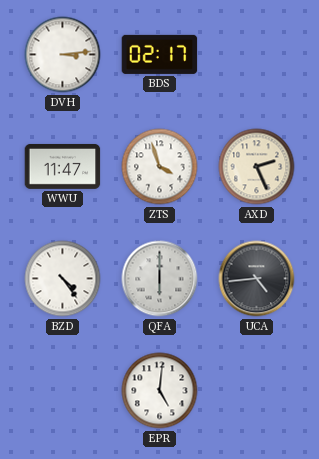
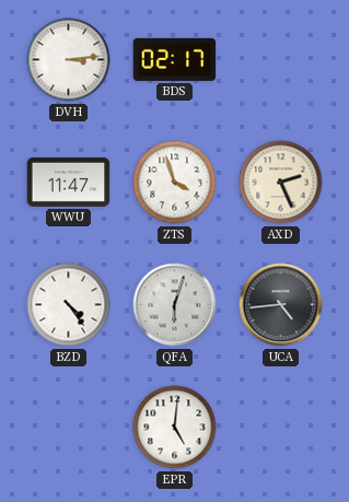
QFA: 6:00 -> 6:03
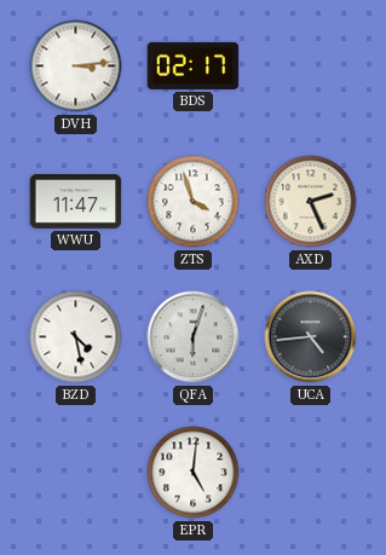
BZD: 4:24 -> 4:28
